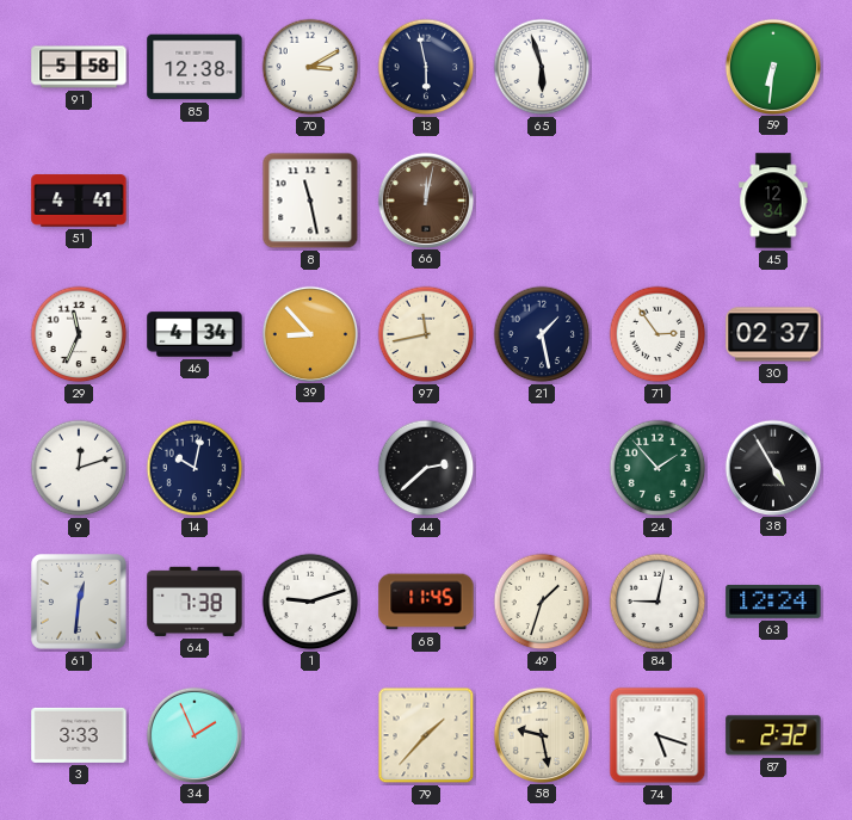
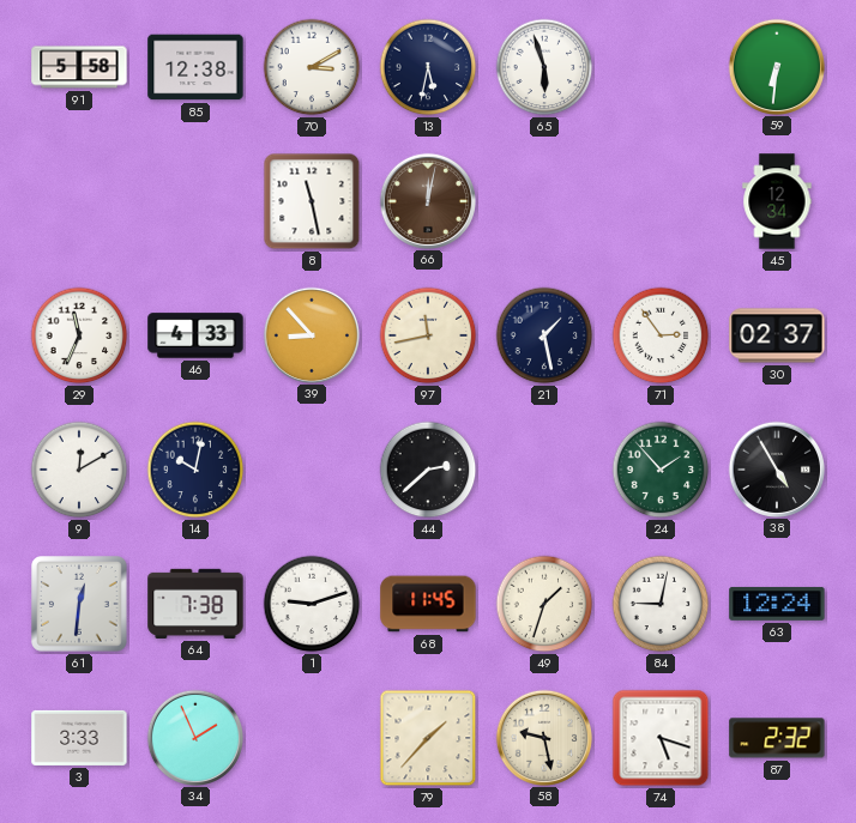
13: 5:58 -> 5:32
51: 4:41 -> none
46: 4:34 -> 4:33
9: 12:12 -> 12:10
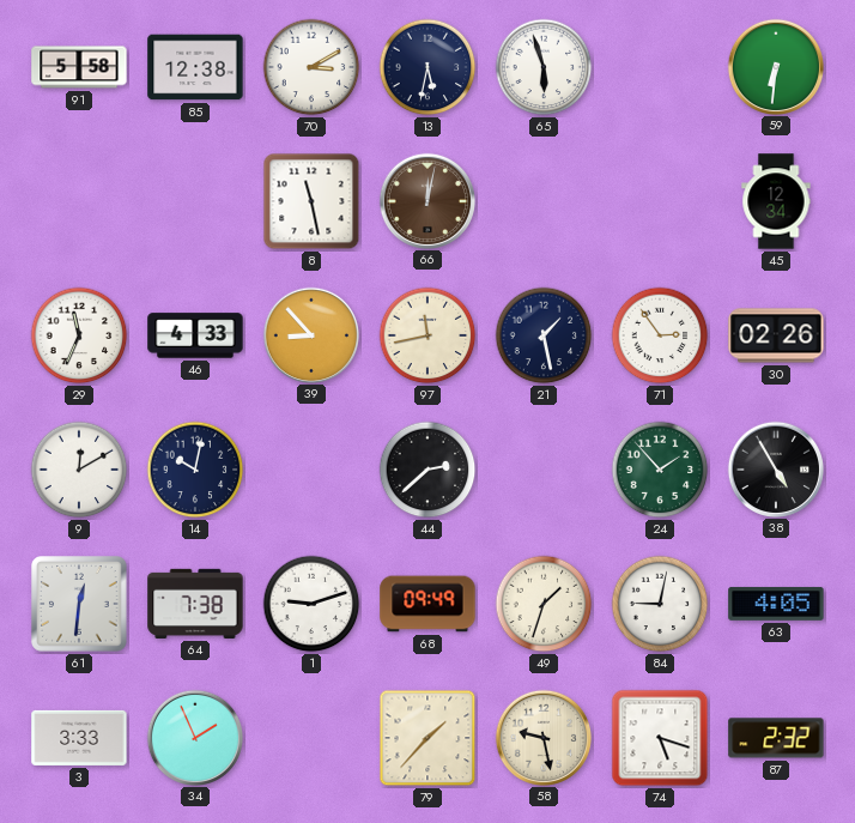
30: 02:37 -> 02:26
68: 11:45 -> 09:49
63: 12:24 -> 4:05
